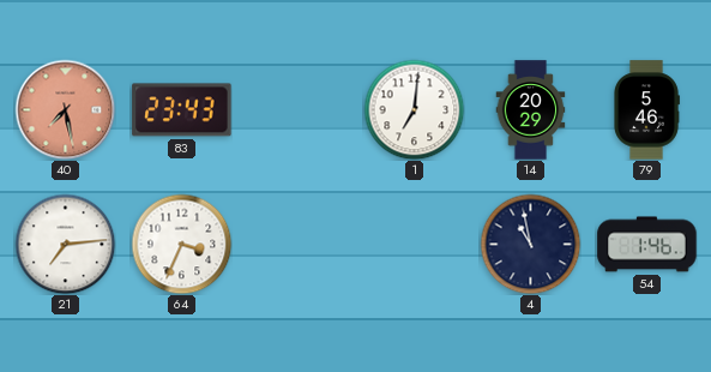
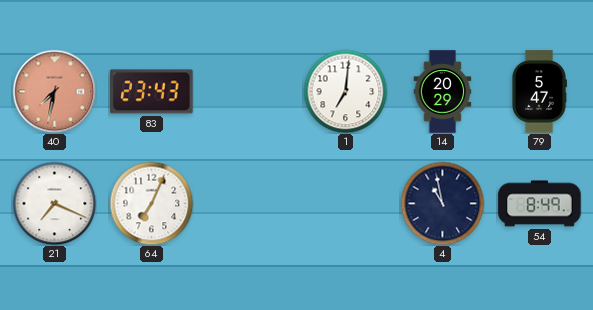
40: 7:28 -> 7:32
79: 5:46 -> 5:47
21: 7:14 -> 7:19
64: 3:34 -> 7:04
54: 1:46 -> 8:49
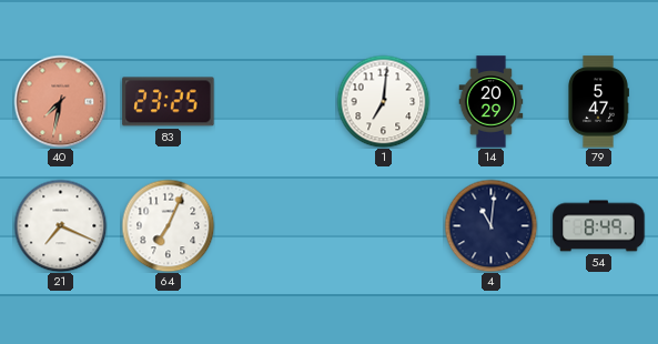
83: 23:43 -> 23:25
4: 10:58 -> 11:01
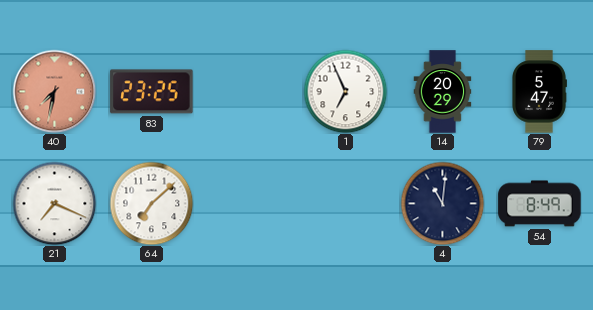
1: 7:01 -> 6:56
64: 7:04 -> 7:08
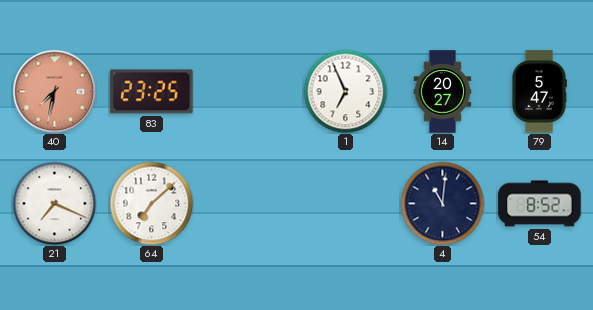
14: 20:29 -> 20:27
54: 8:49 -> 8:52
